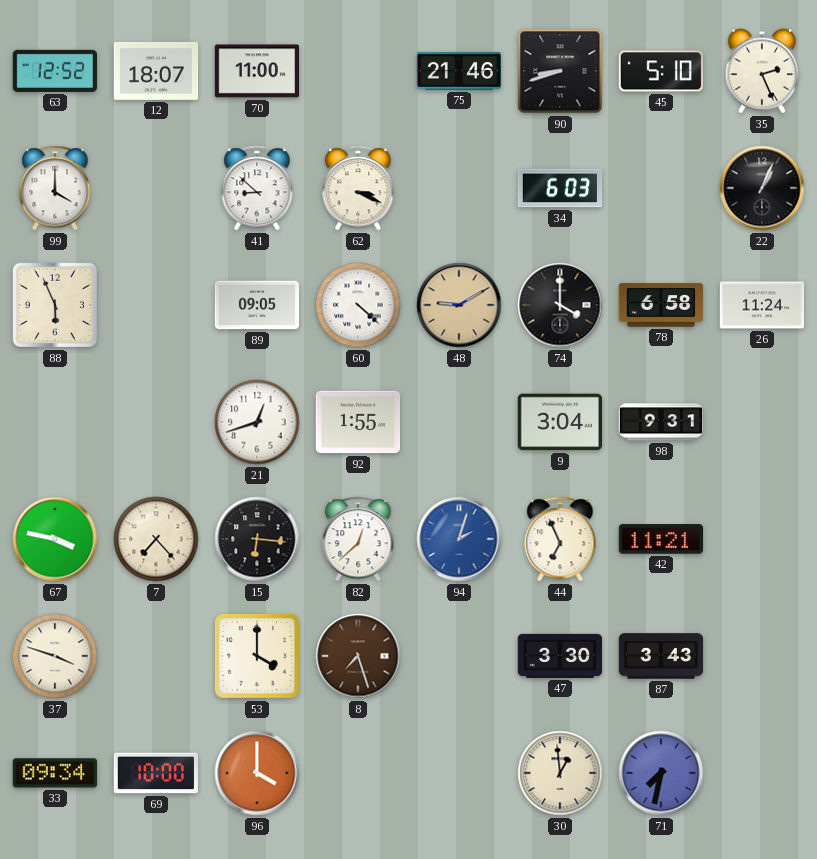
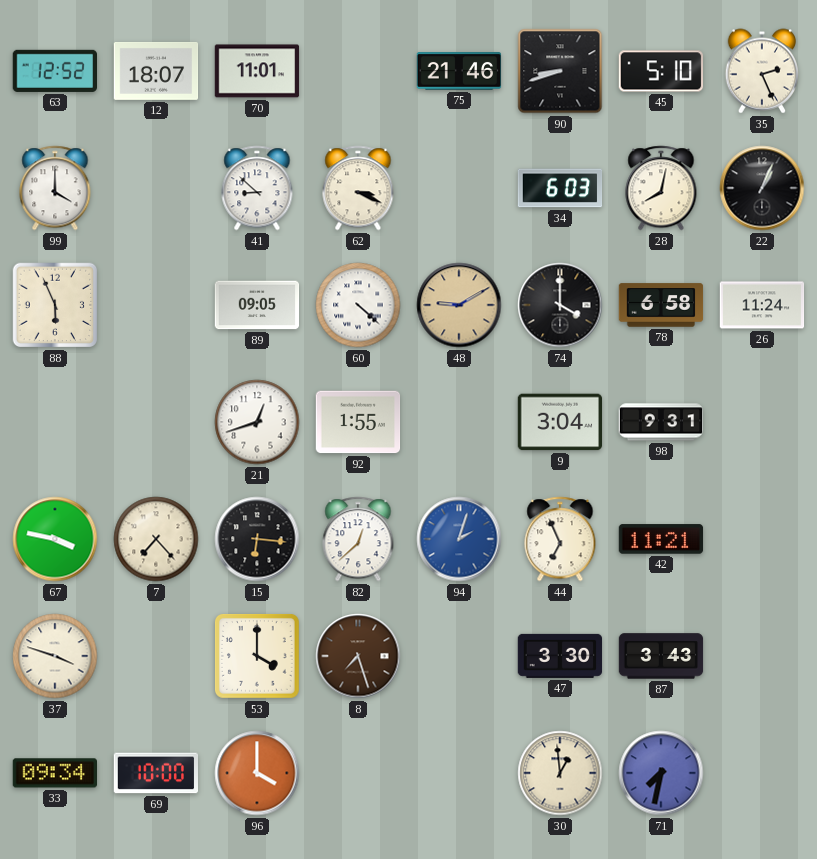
70: 11:00 -> 11:01
28: none -> 8:02
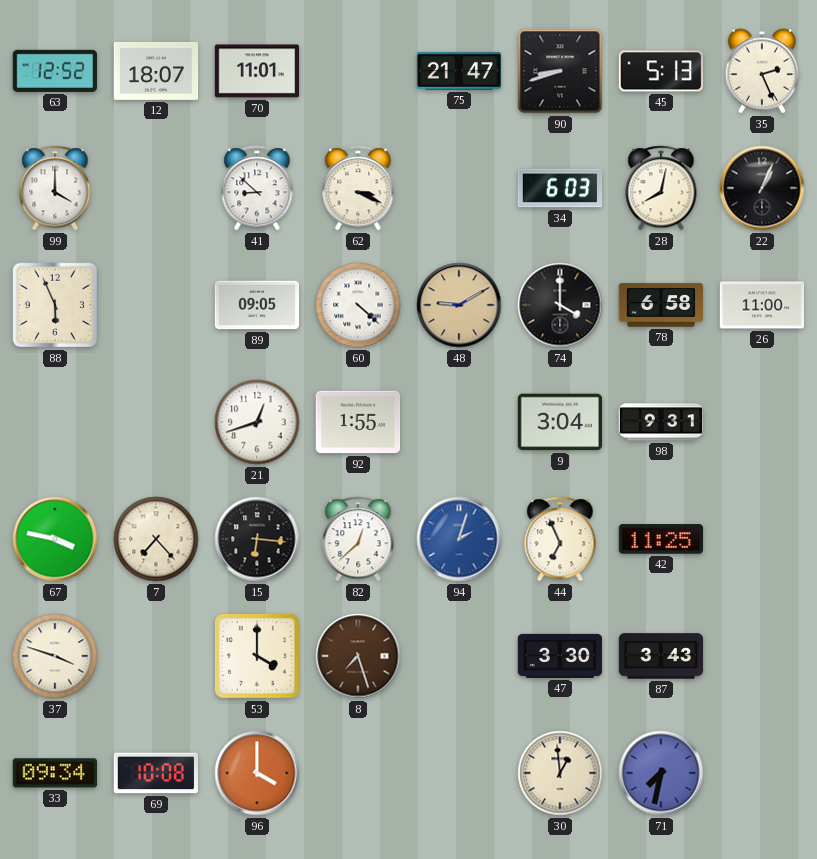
75: 21:46 -> 21:47
45: 5:10 -> 5:13
26: 11:24 -> 11:00
42: 11:21 -> 11:25
69: 10:00 -> 10:08
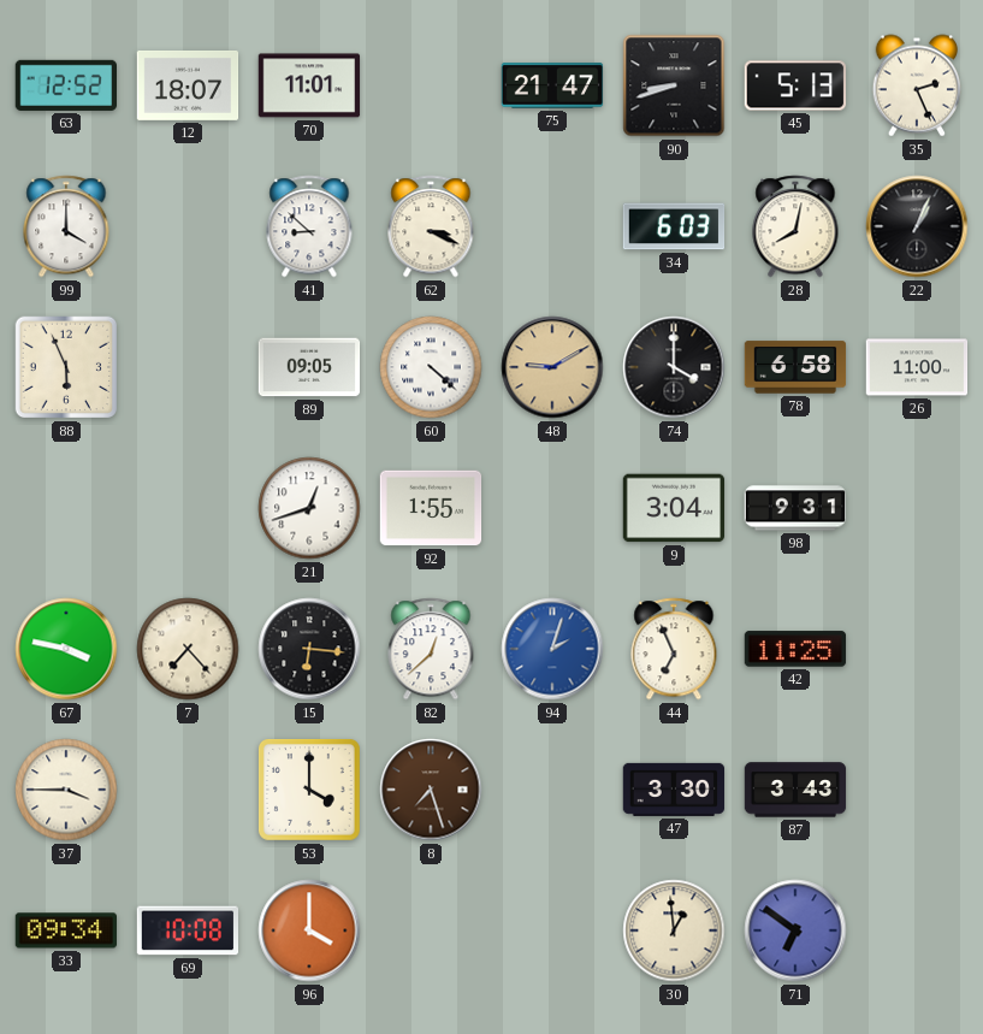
37: 3:48 -> 3:45
71: 7:32 -> 6:51
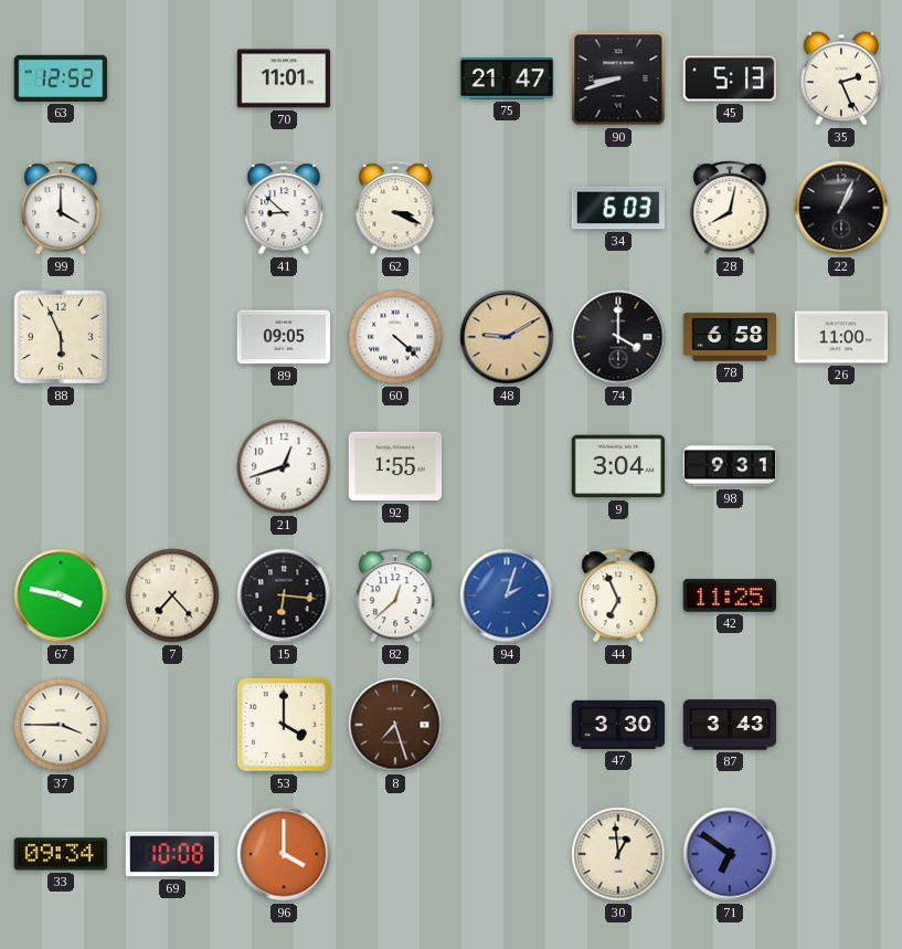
12: 18:07 -> none
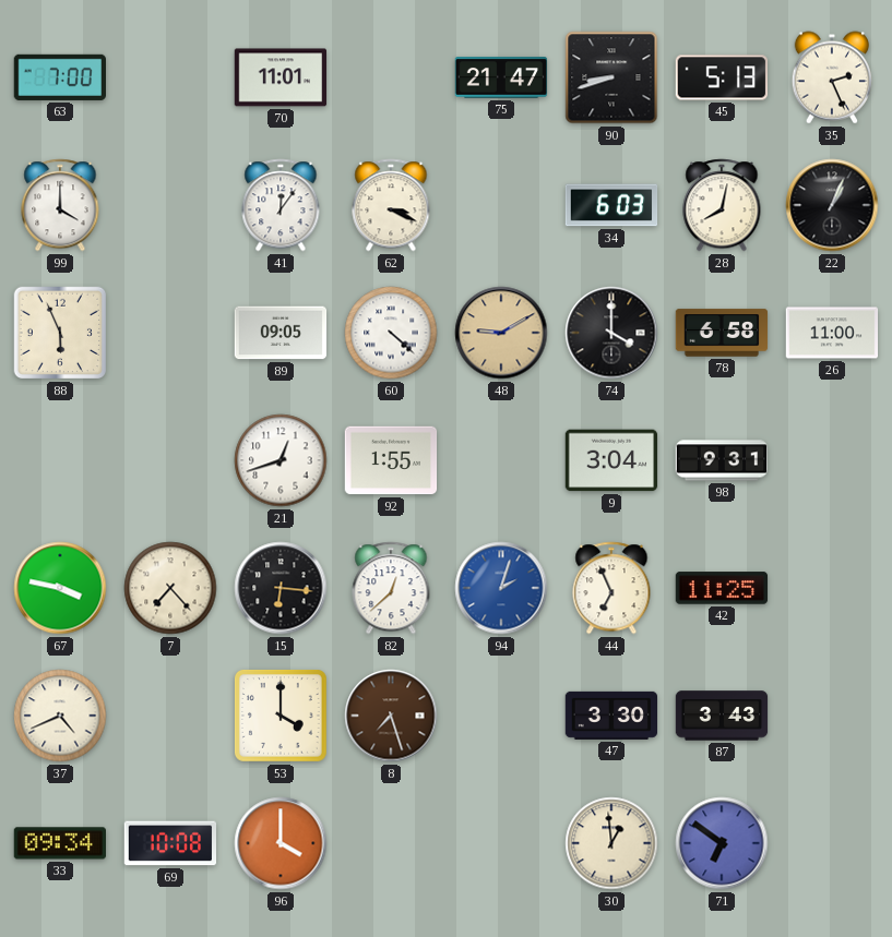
63: 12:52 -> 7:00
41: 8:52 -> 12:06
37: 3:45 -> 4:41
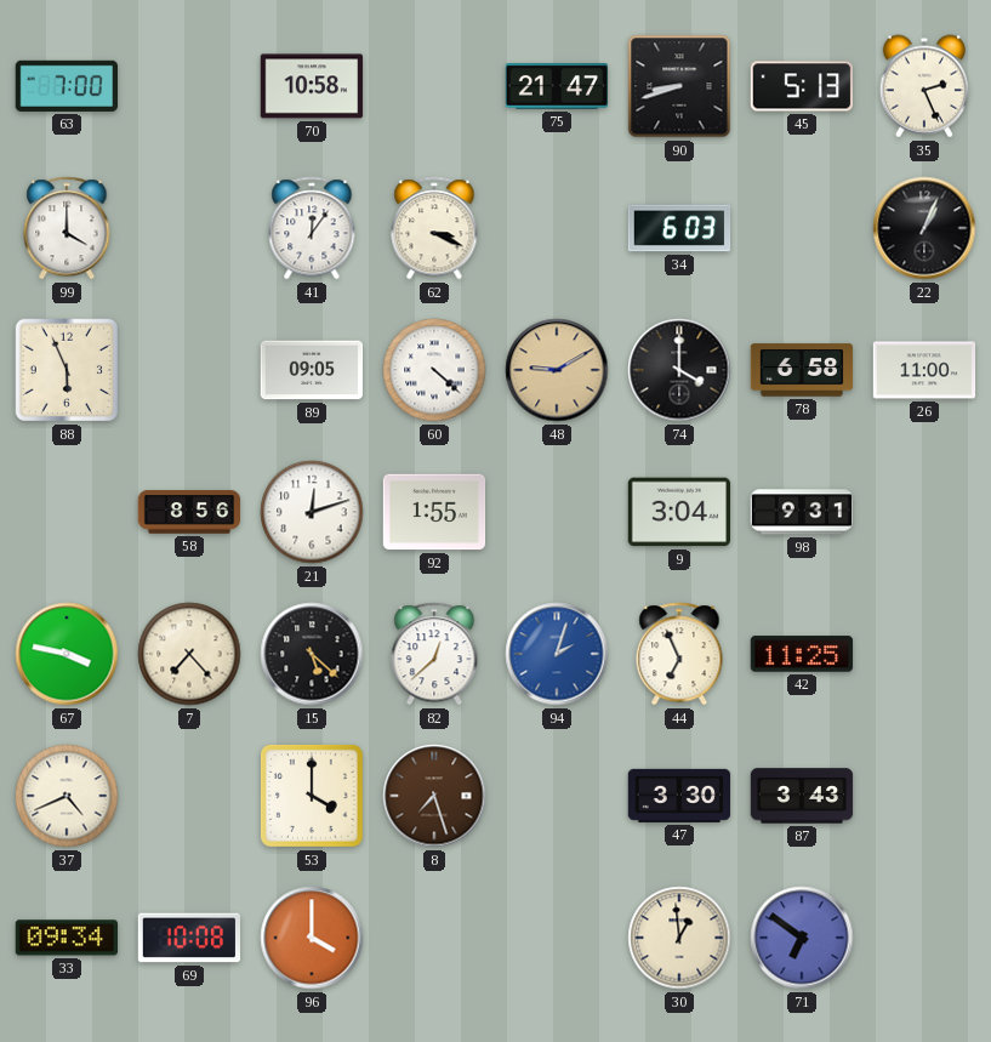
70: 11:01 -> 10:58
28: 8:02 -> none
58: none -> 8:56
21: 12:42 -> 12:12
15: 6:16 -> 5:22
